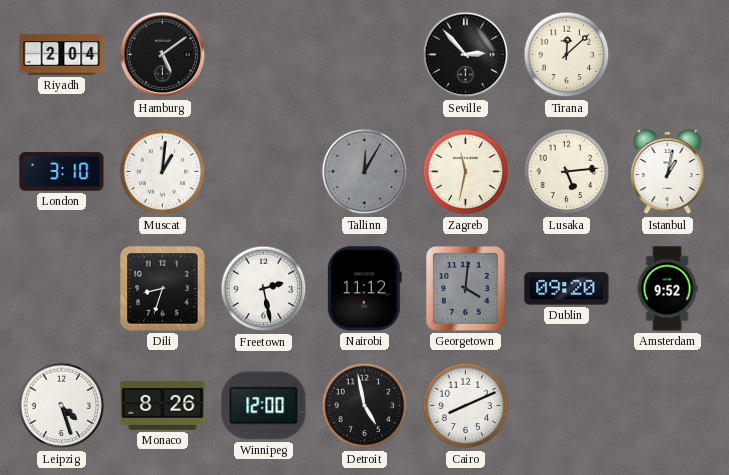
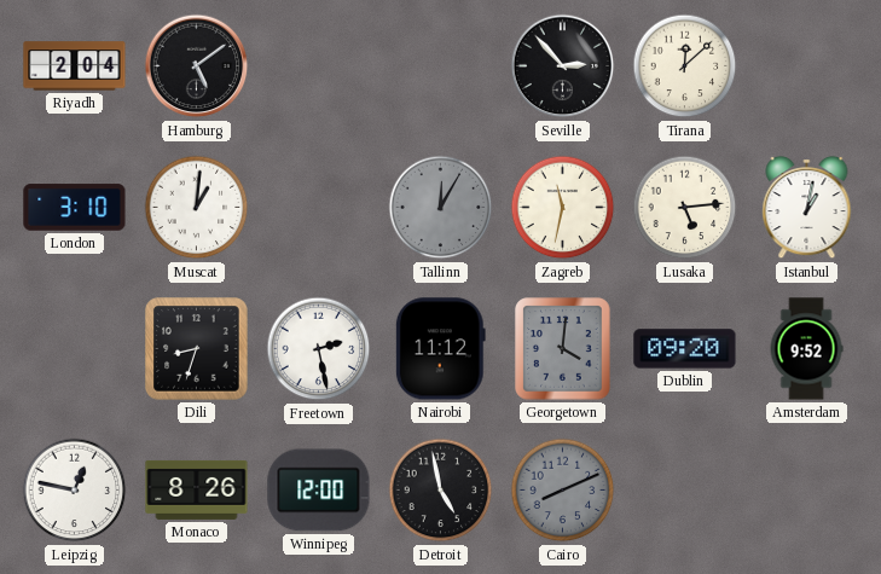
Leipzig: 4:27 -> 12:47
Cairo dial: white -> grey
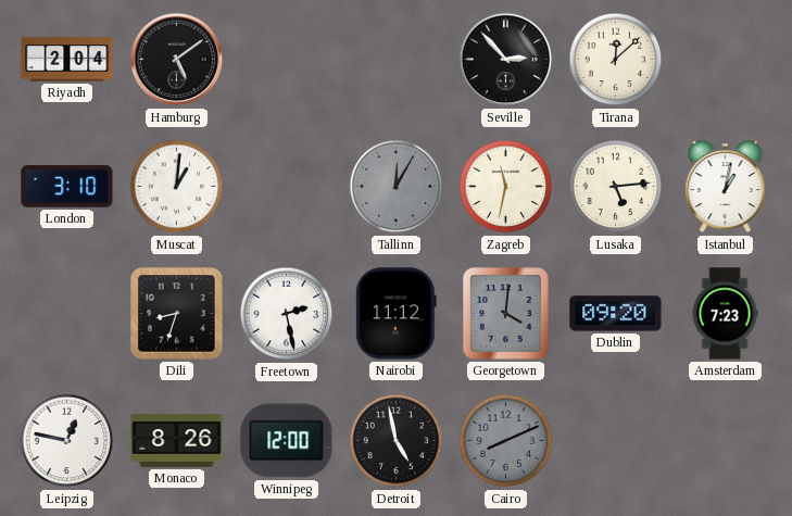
Amsterdam: 9:52 -> 7:23
